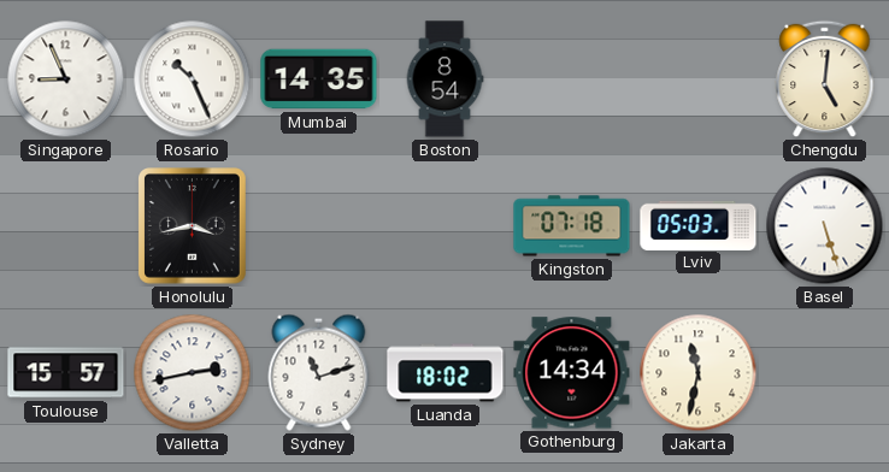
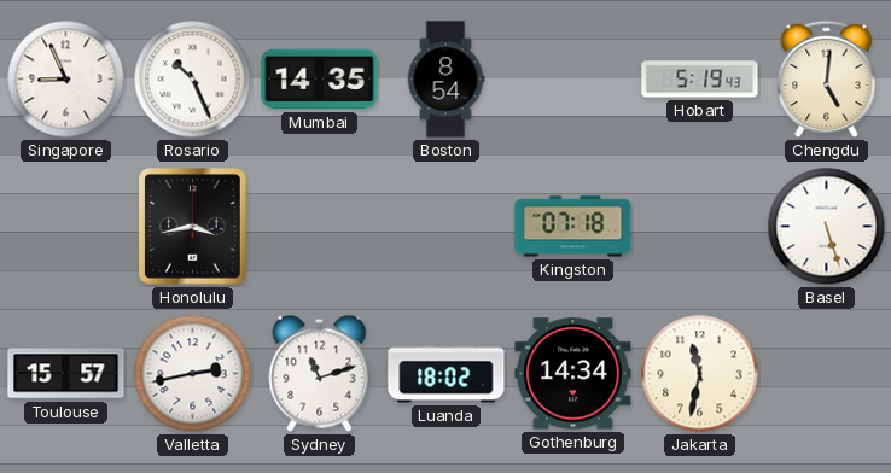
Hobart: none -> 5:19
Lviv: 05:03 -> none
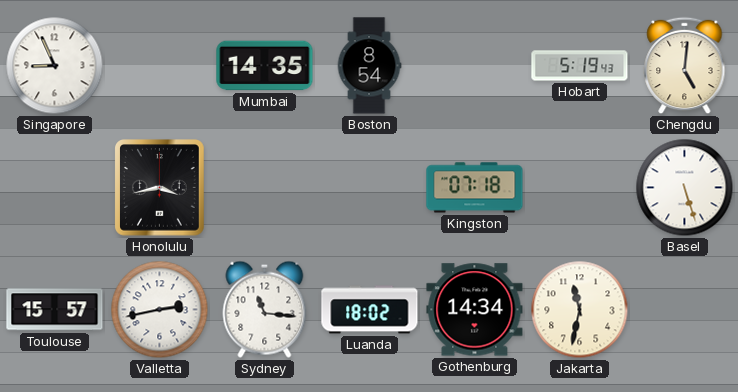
Rosario: 10:26 -> none
Sydney: 11:12 -> 11:16
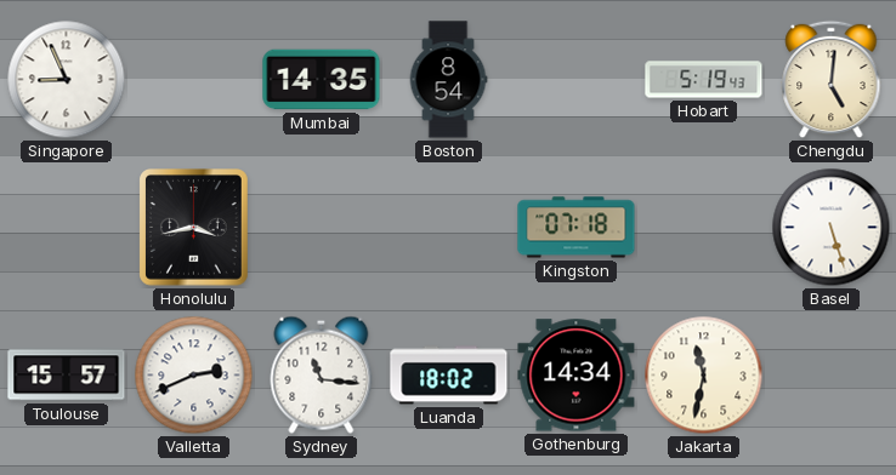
Valletta: 2:43 -> 2:41
